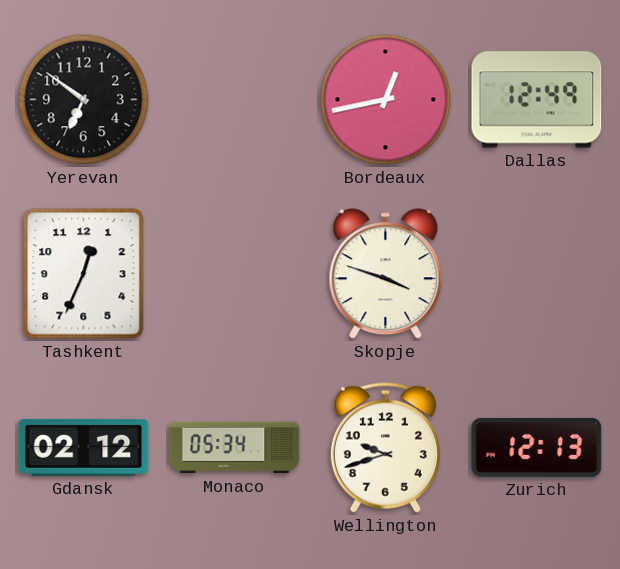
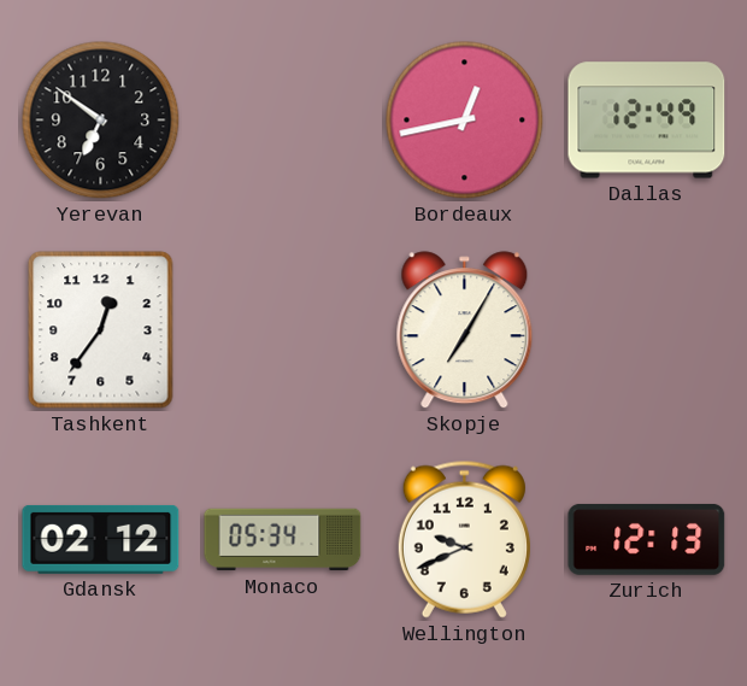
Tashkent: 12:34 -> 12:36
Skopje: 3:48 -> 7:05
Wellington: 9:42 -> 9:41
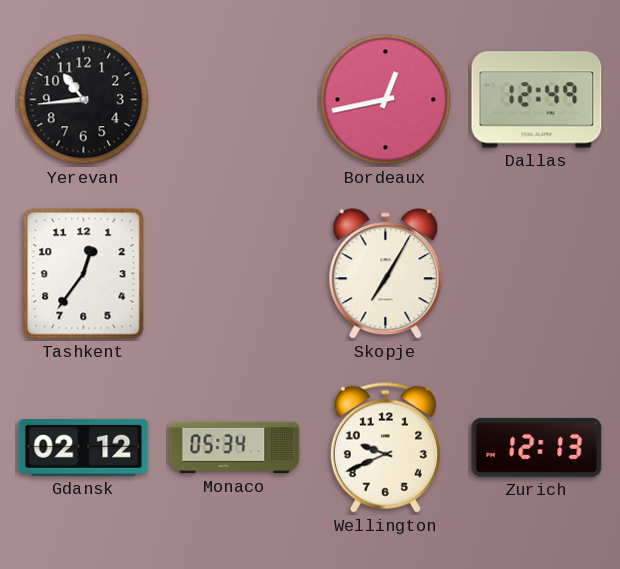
Yerevan: 6:51 -> 10:44
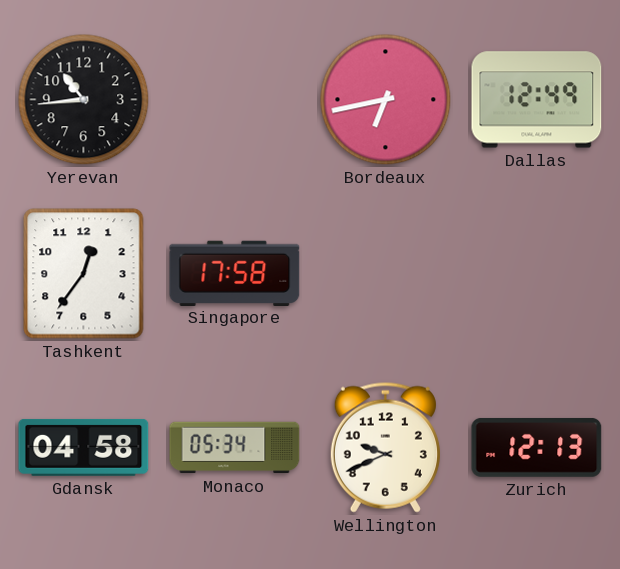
Bordeaux: 12:43 -> 6:43
Singapore: none -> 17:58
Skopje: 7:05 -> none
Gdansk: 02:12 -> 04:58
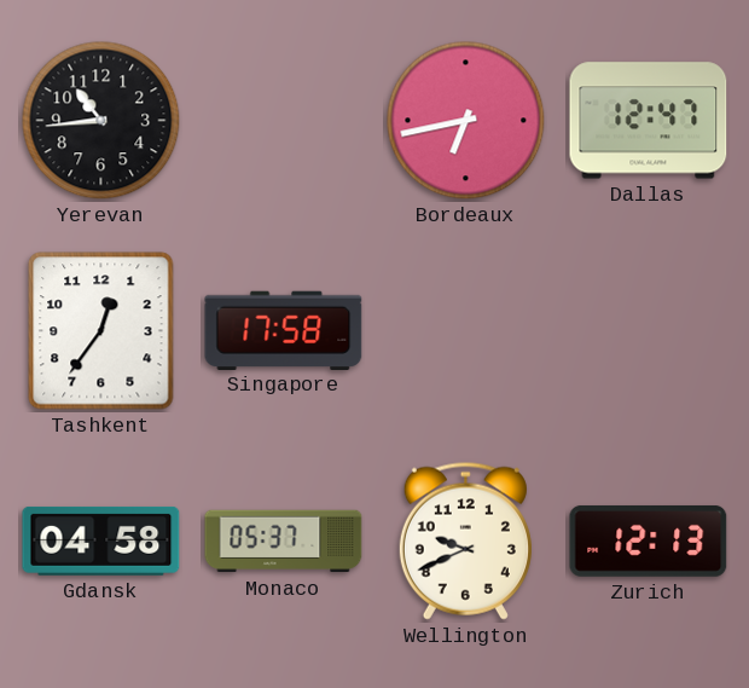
Dallas: 12:49 -> 12:47
Monaco: 05:34 -> 05:37
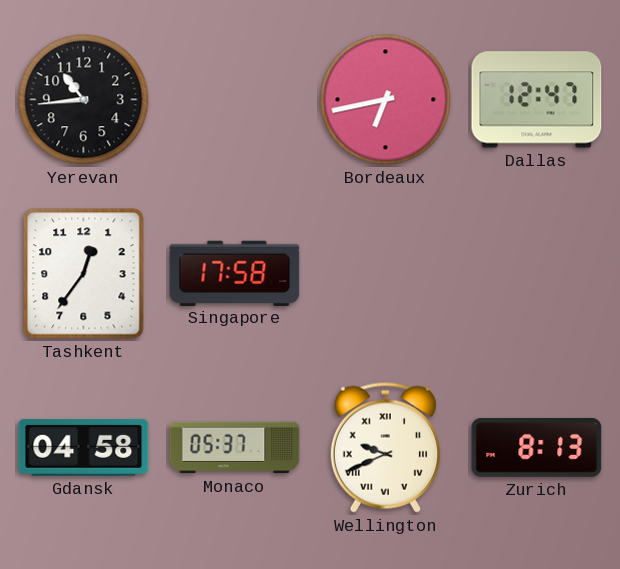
Wellington numerals: Arabic -> Roman
Zurich: 12:13 -> 8:13
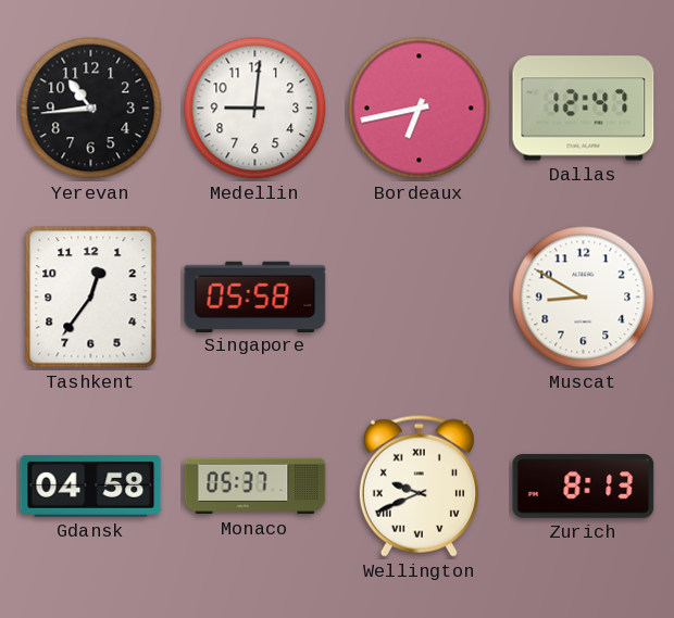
Medellin: none -> 9:01
Singapore: 17:58 -> 05:58
Muscat: none -> 8:50
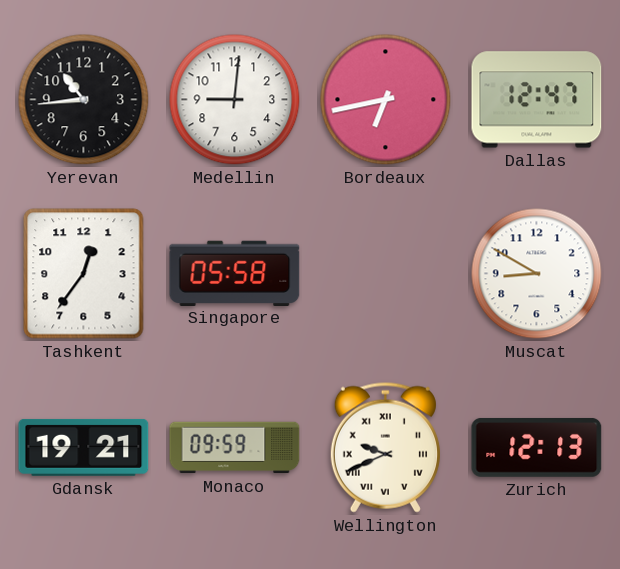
Gdansk: 04:58 -> 19:21
Monaco: 05:37 -> 09:59
Zurich: 8:13 -> 12:13
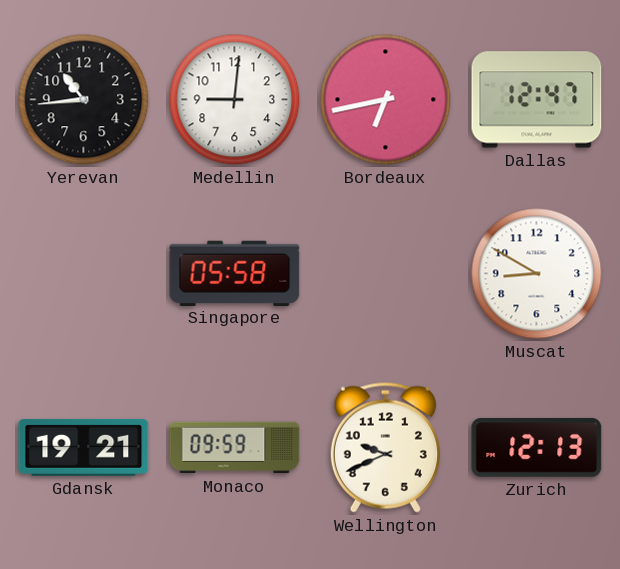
Tashkent: 12:36 -> none
Wellington numerals: Roman -> Arabic
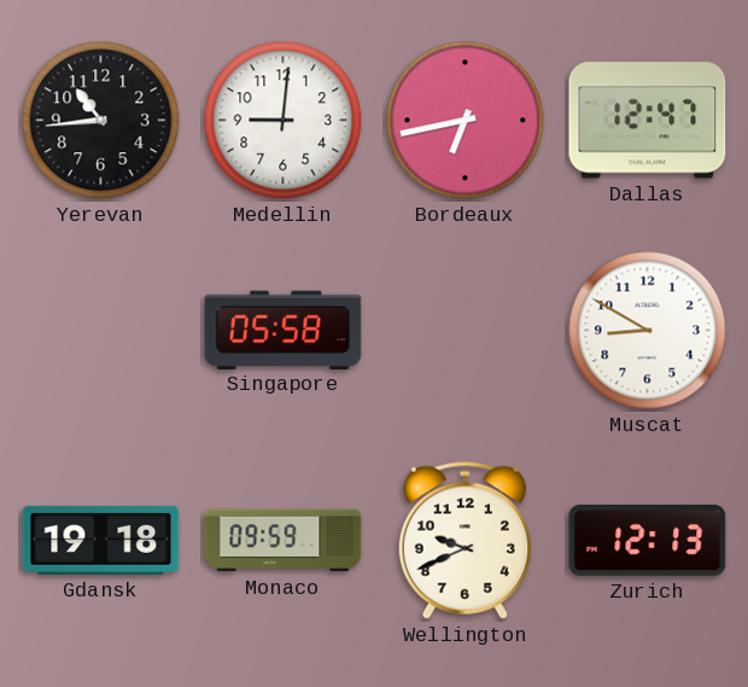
Gdansk: 19:21 -> 19:18
